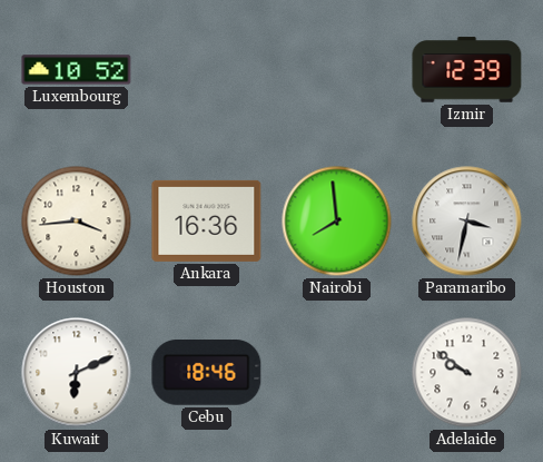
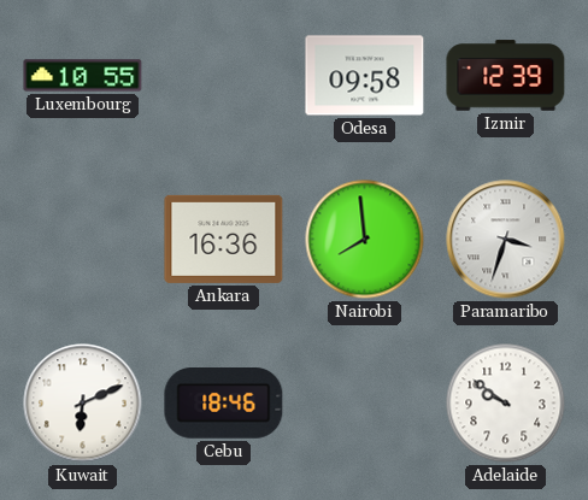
Luxembourg: 10:52 -> 10:55
Odesa: none -> 09:58
Houston: 3:44 -> none
Paramaribo: 3:32 -> 3:33
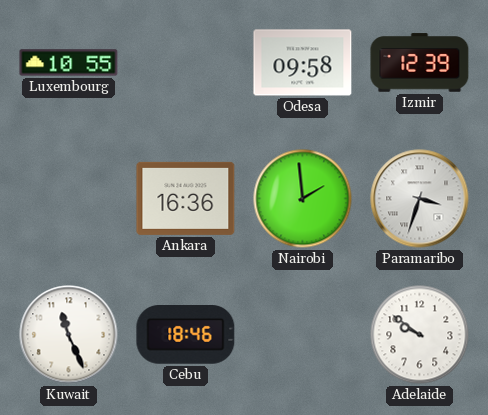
Nairobi: 7:59 -> 1:59
Kuwait: 6:11 -> 11:26
